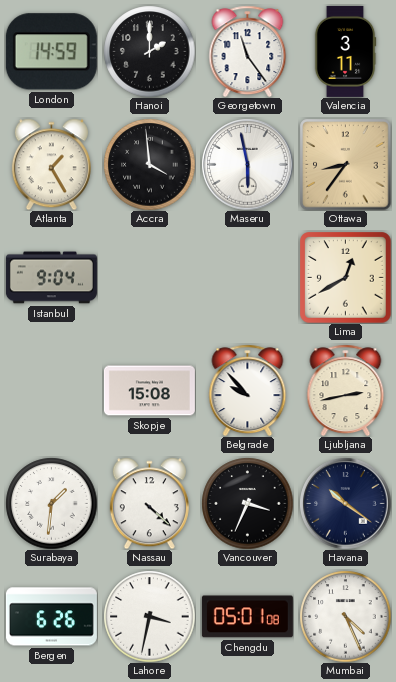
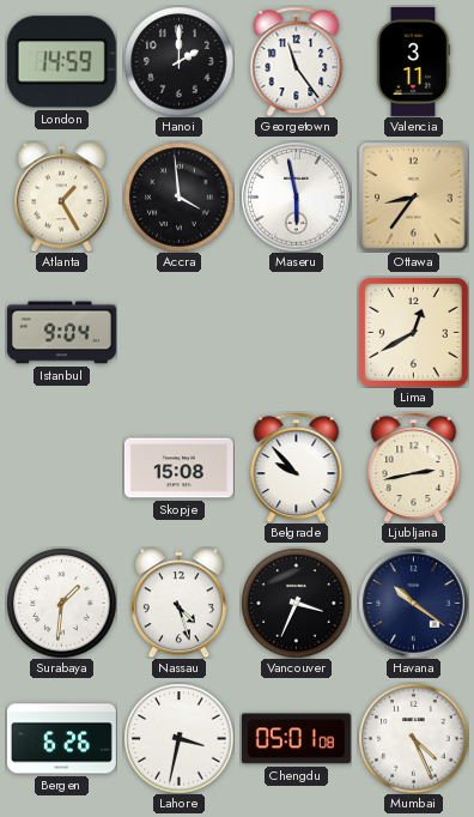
Nassau: 4:22 -> 4:27
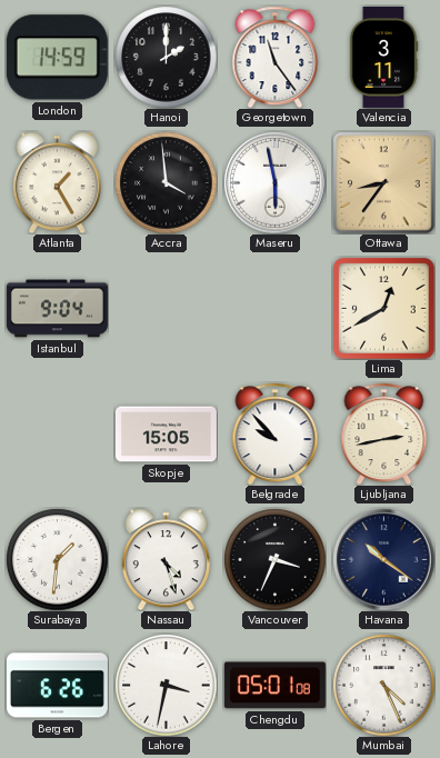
Skopje: 15:08 -> 15:05
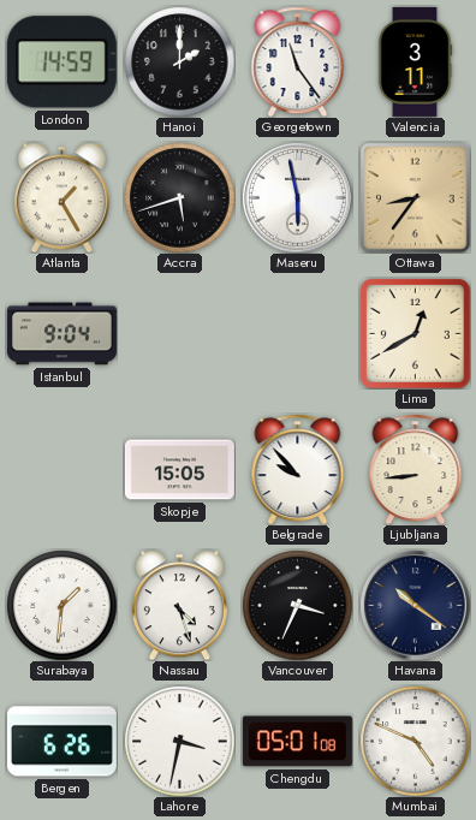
Accra: 3:59 -> 5:42
Ljubljana: 2:43 -> 8:44
Mumbai: 4:26 -> 4:49
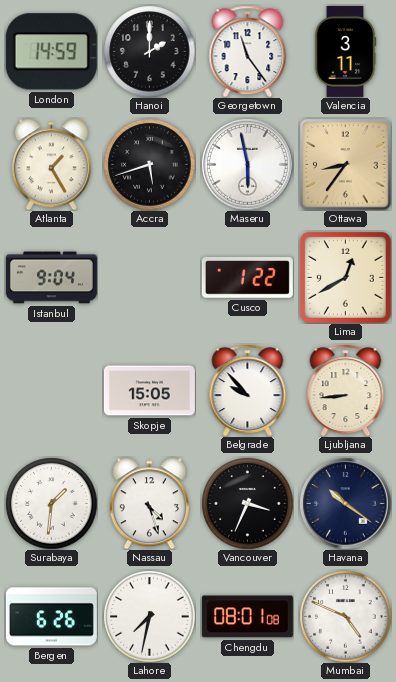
Cusco: none -> 1:22
Lahore: 3:32 -> 7:32
Chengdu: 05:01 -> 08:01
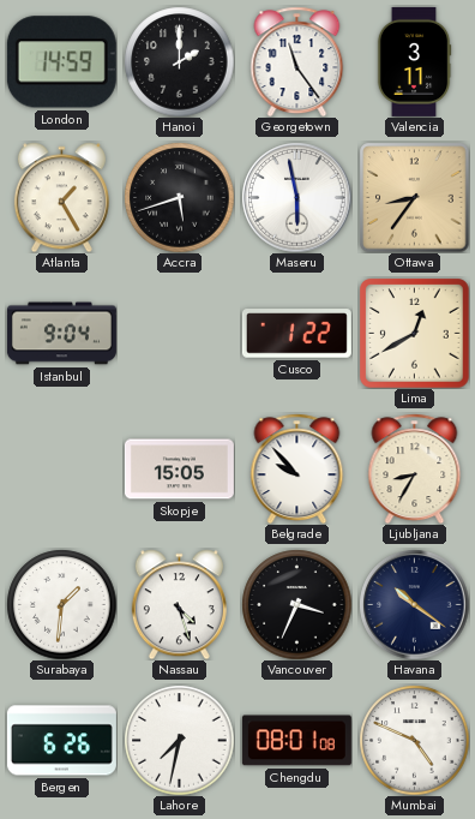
Ljubljana: 8:44 -> 8:35
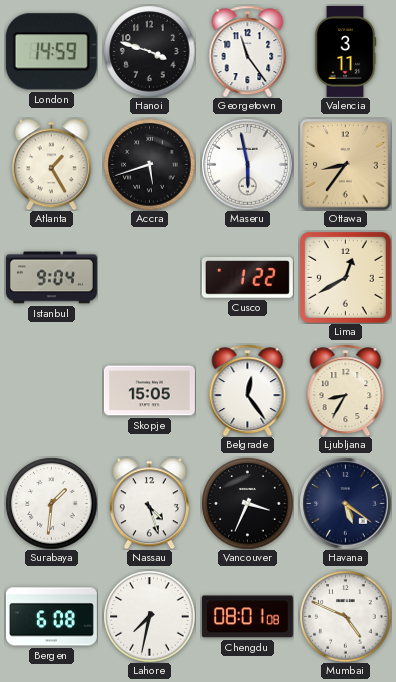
Hanoi: 2:00 -> 3:48
Belgrade: 9:53 -> 12:24
Havana: 10:21 -> 5:21
Bergen: 6:26 -> 6:08
